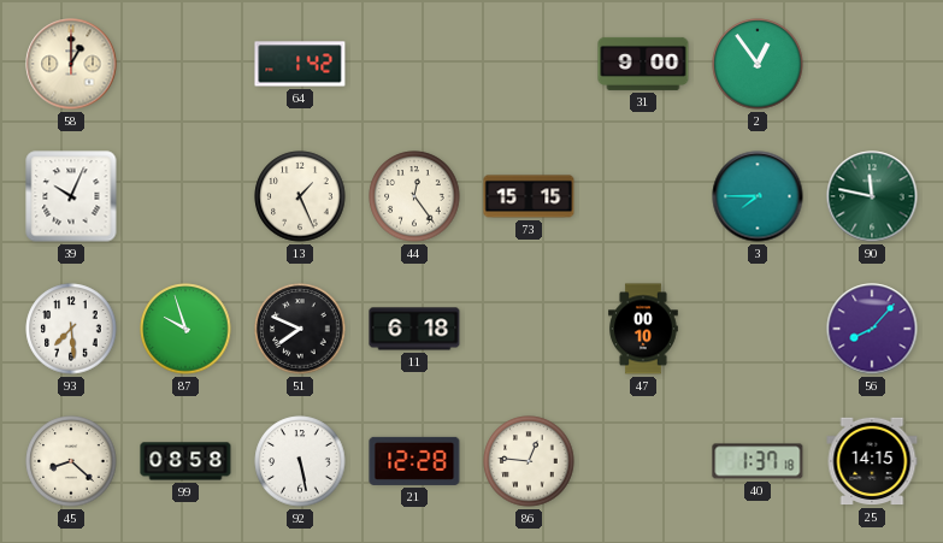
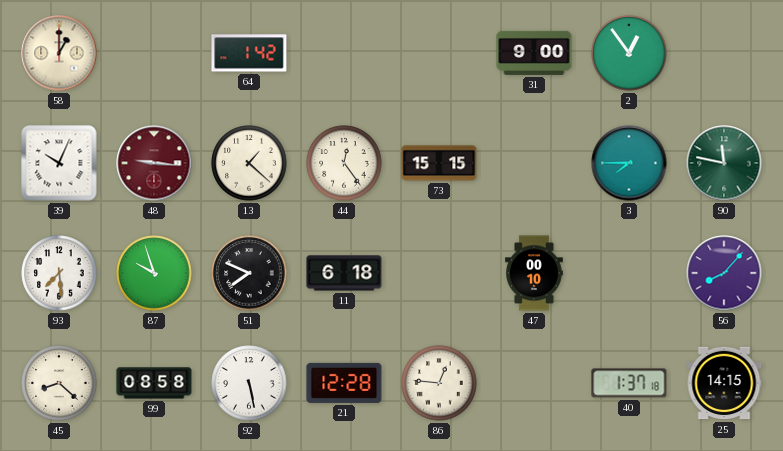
48: none -> 9:16
13: 1:26 -> 1:22
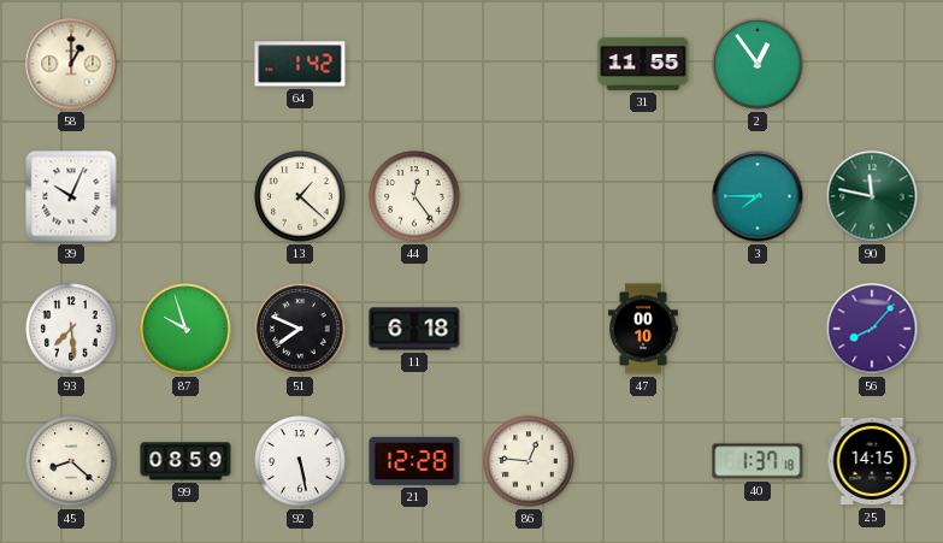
31: 9:00 -> 11:55
48: 9:16 -> none
73: 15:15 -> none
99: 08:58 -> 08:59
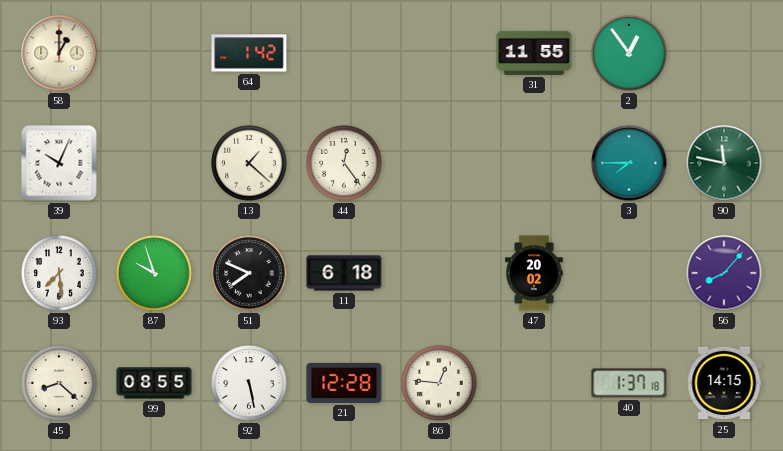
47: 00:10 -> 20:02
99: 08:59 -> 08:55
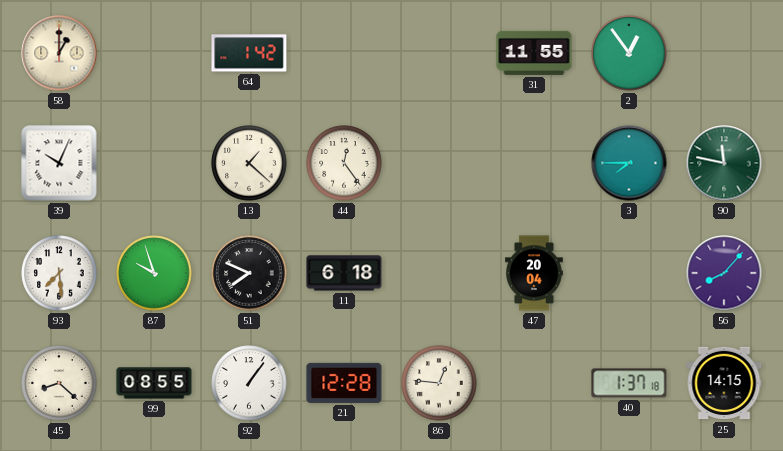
47: 20:02 -> 20:04
92: 5:28 -> 1:06
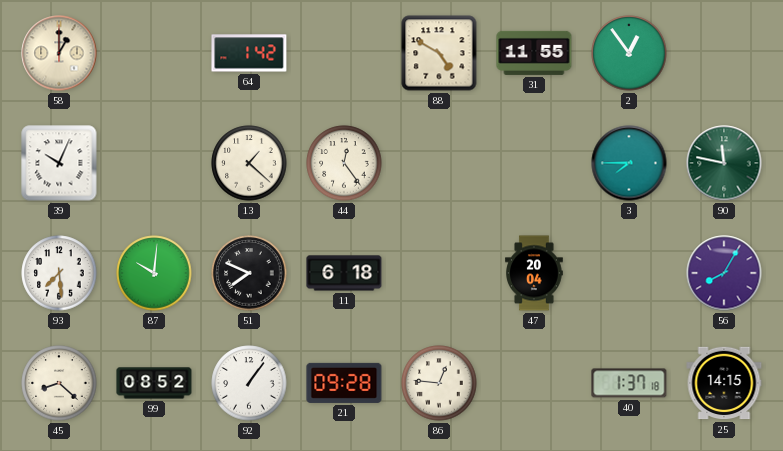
88: none -> 4:50
87: 9:57 -> 10:01
56: 8:07 -> 8:05
99: 08:55 -> 08:52
21: 12:28 -> 09:28
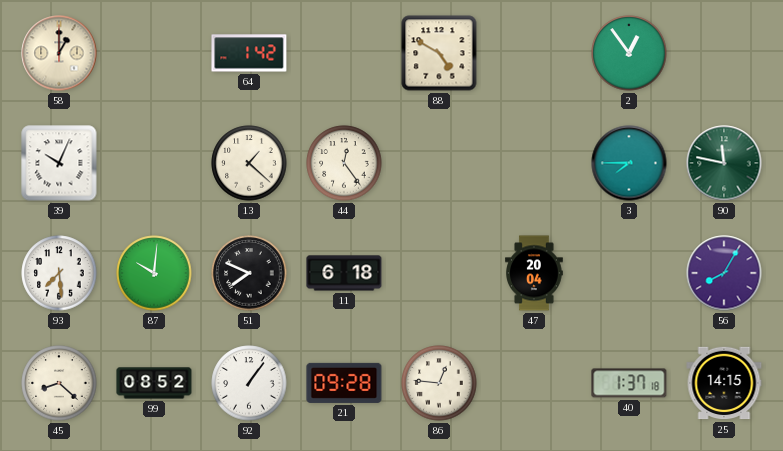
31: 11:55 -> none
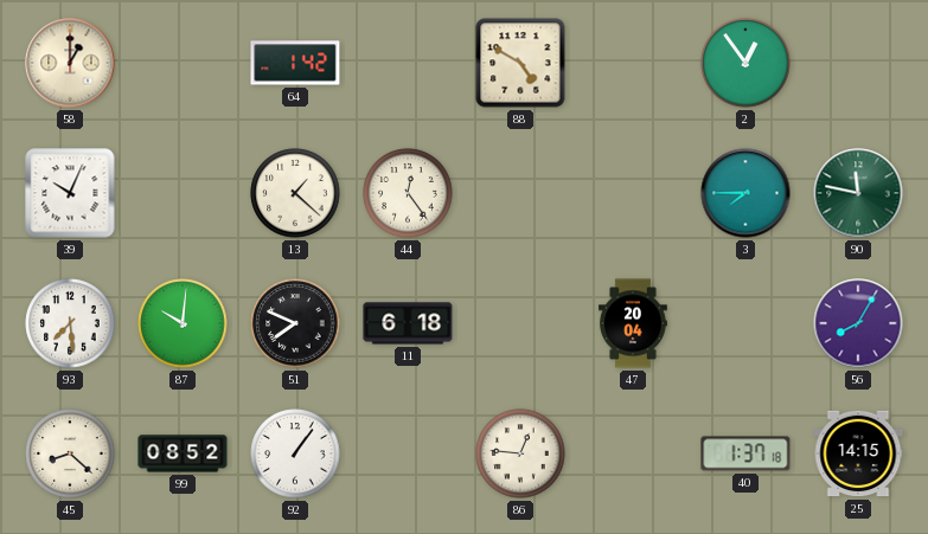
21: 09:28 -> none
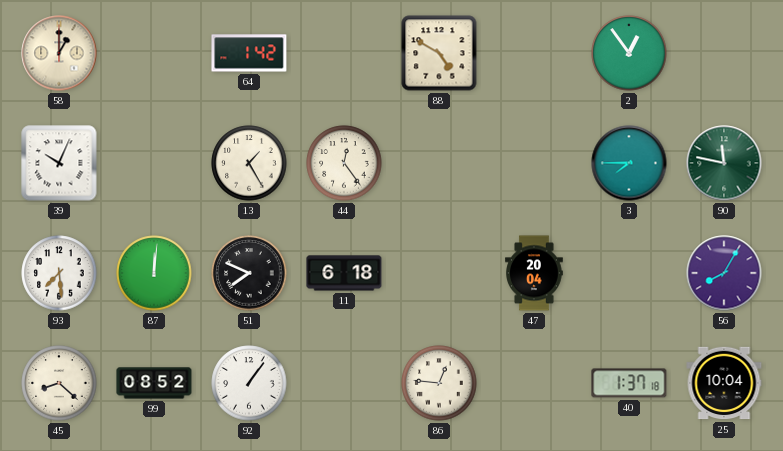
13: 1:22 -> 1:25
87: 10:01 -> 12:01
25: 14:15 -> 10:04
